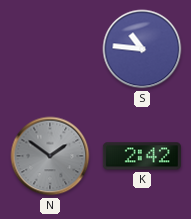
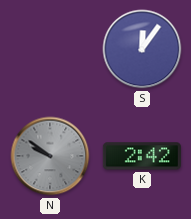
S: 10:46 -> 12:06
N: 1:51 -> 9:51
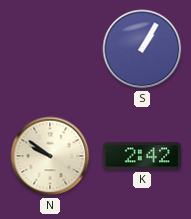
S: 12:06 -> 1:05
N dial: grey -> cream
